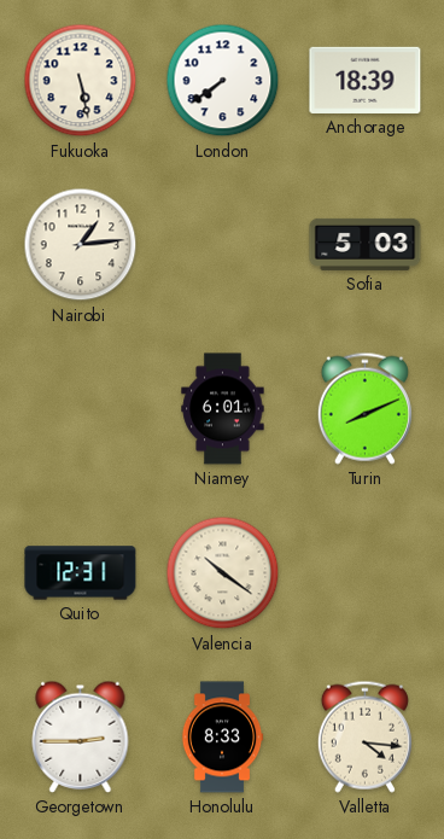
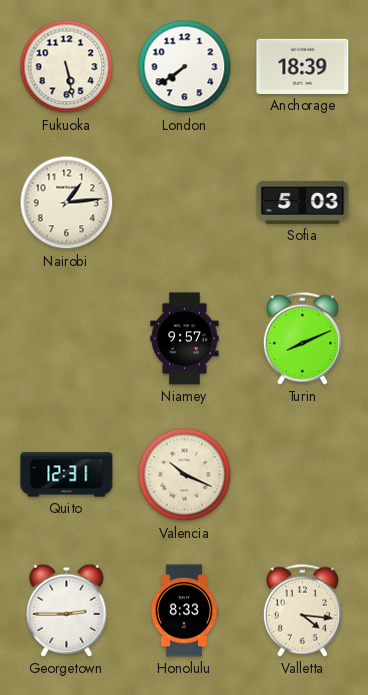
Niamey: 6:01 -> 9:57
Valencia: 10:21 -> 10:19
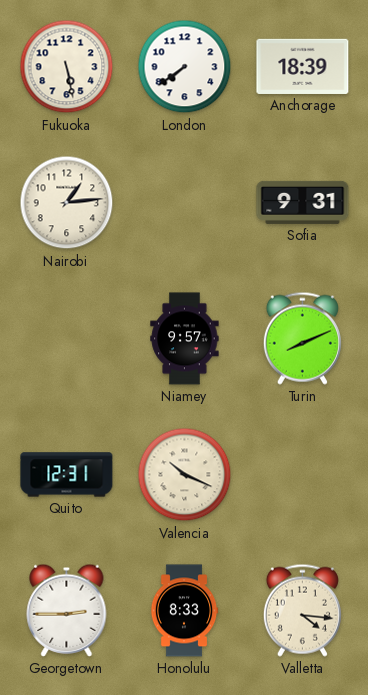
Sofia: 5:03 -> 9:31
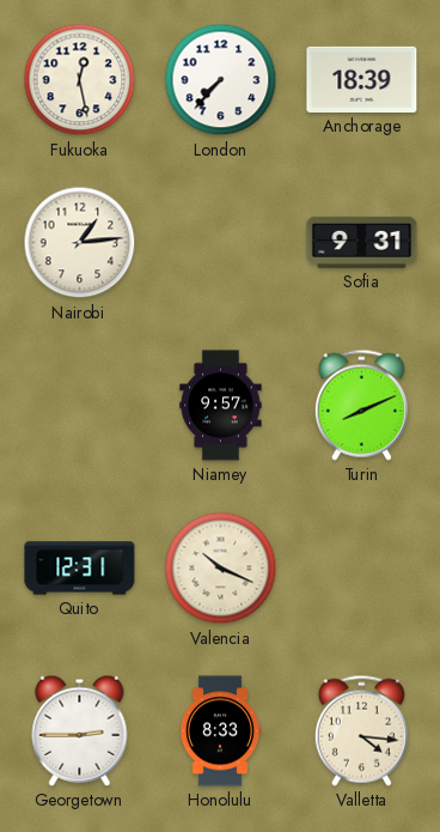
Fukuoka: 5:28 -> 12:28
London: 7:39 -> 7:37
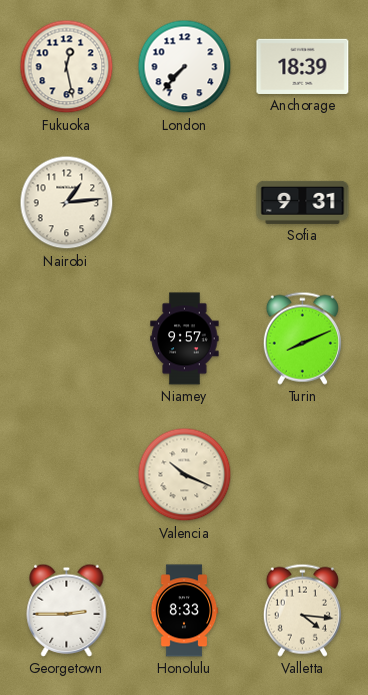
Quito: 12:31 -> none
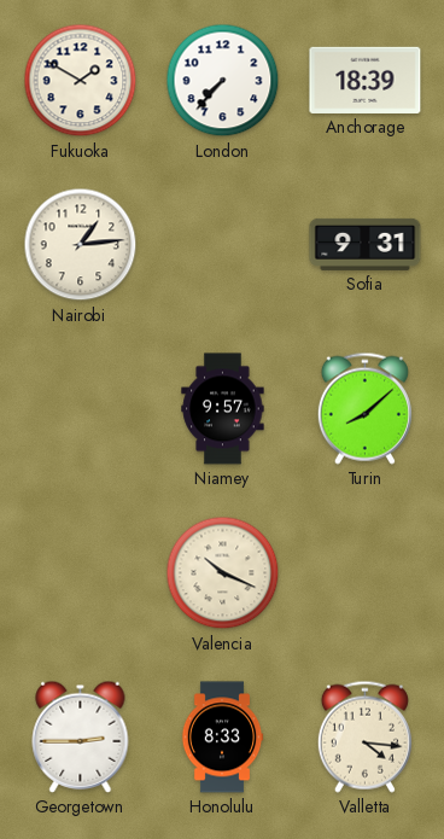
Fukuoka: 12:28 -> 1:50
Turin: 8:11 -> 8:08
